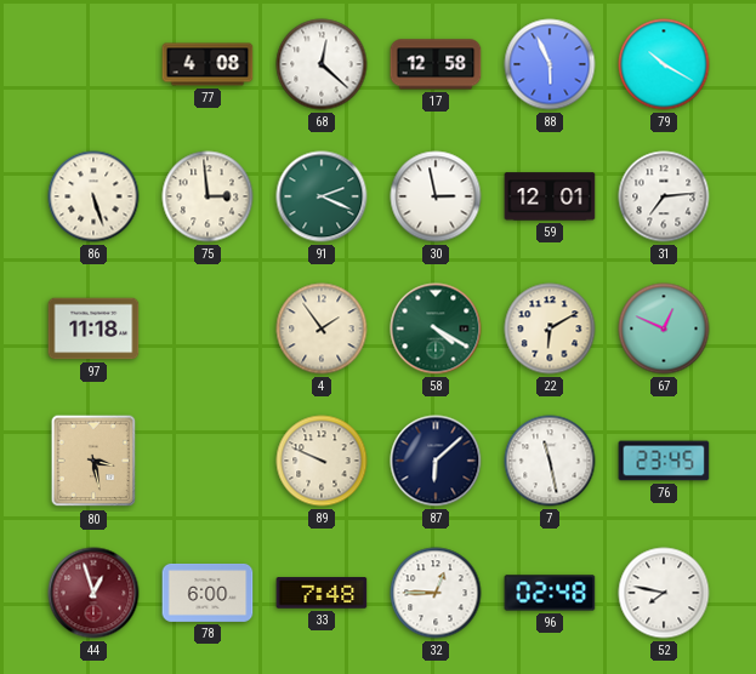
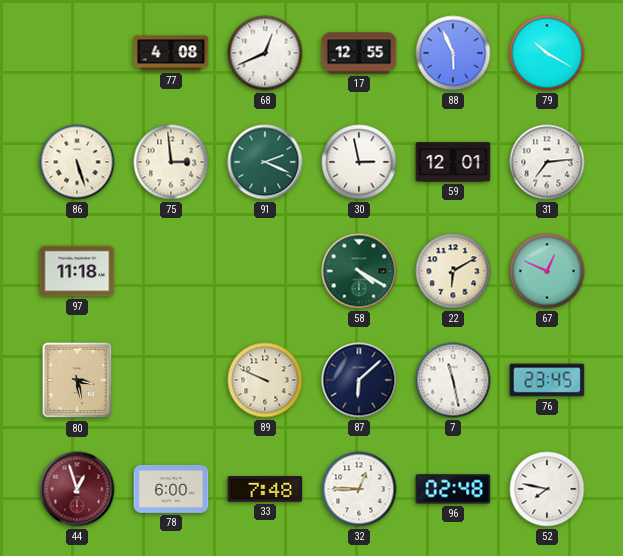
68: 12:22 -> 12:41
17: 12:58 -> 12:55
4: 1:54 -> none
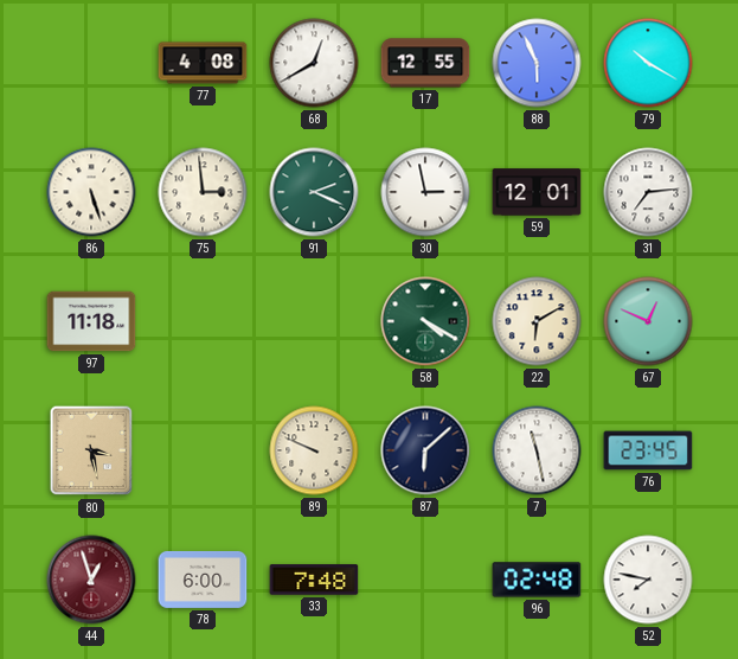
68: 12:41 -> 12:40
32: 12:45 -> none
